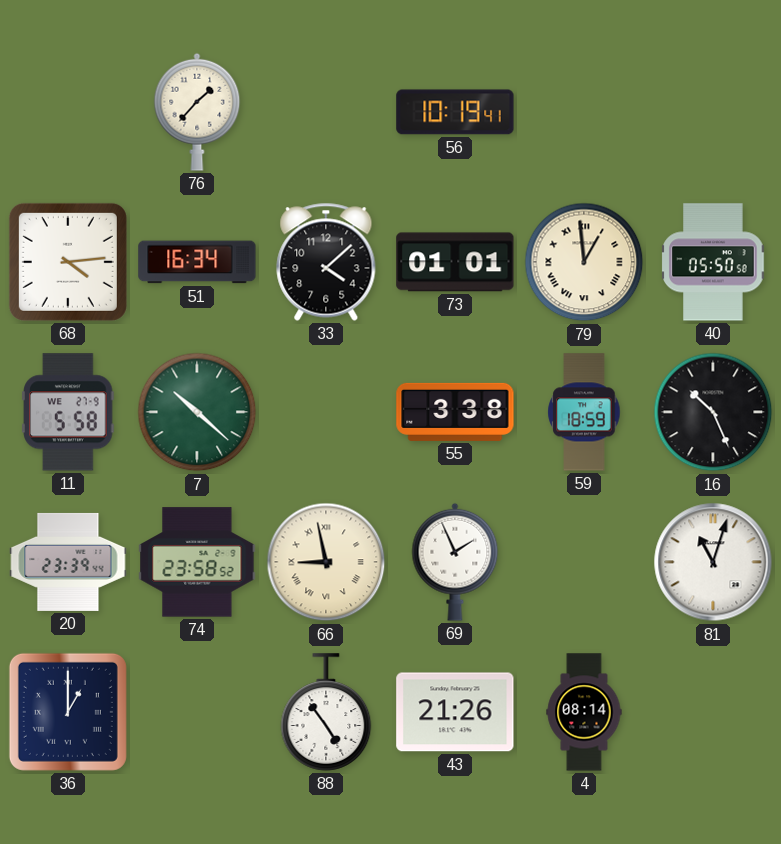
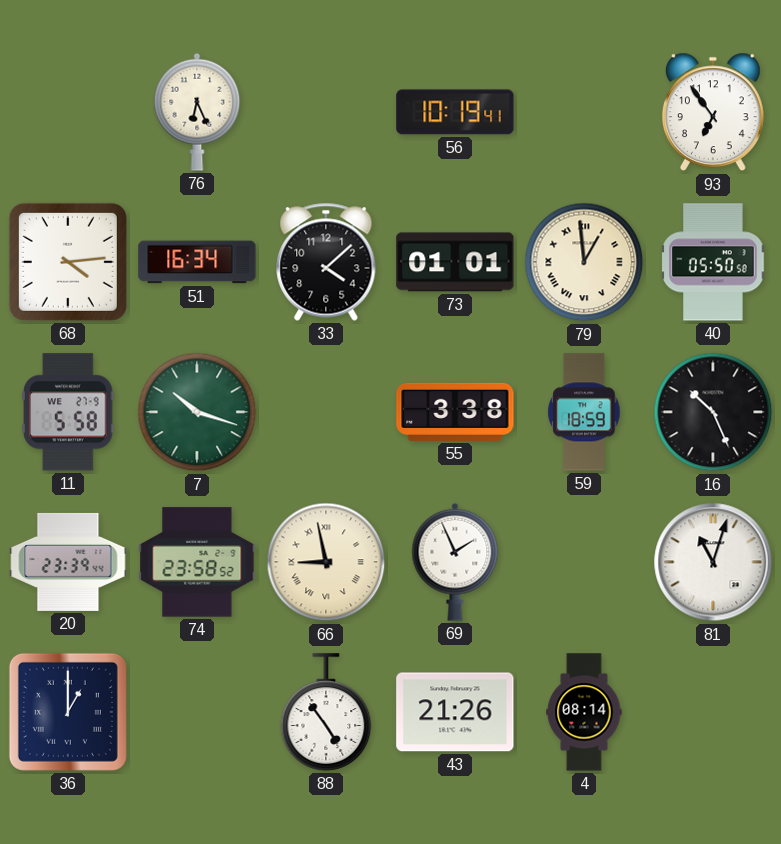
76: 1:37 -> 6:26
93: none -> 6:54
7: 10:22 -> 10:18
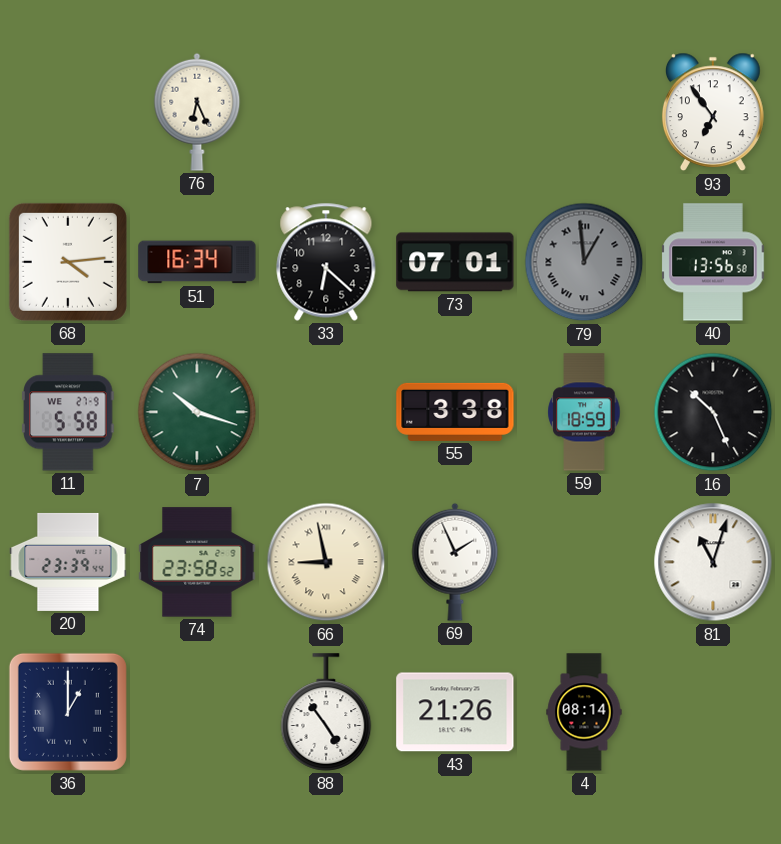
56: 10:19 -> none
33: 4:08 -> 6:22
73: 01:01 -> 07:01
79 dial: cream -> grey
40: 05:50 -> 13:56
